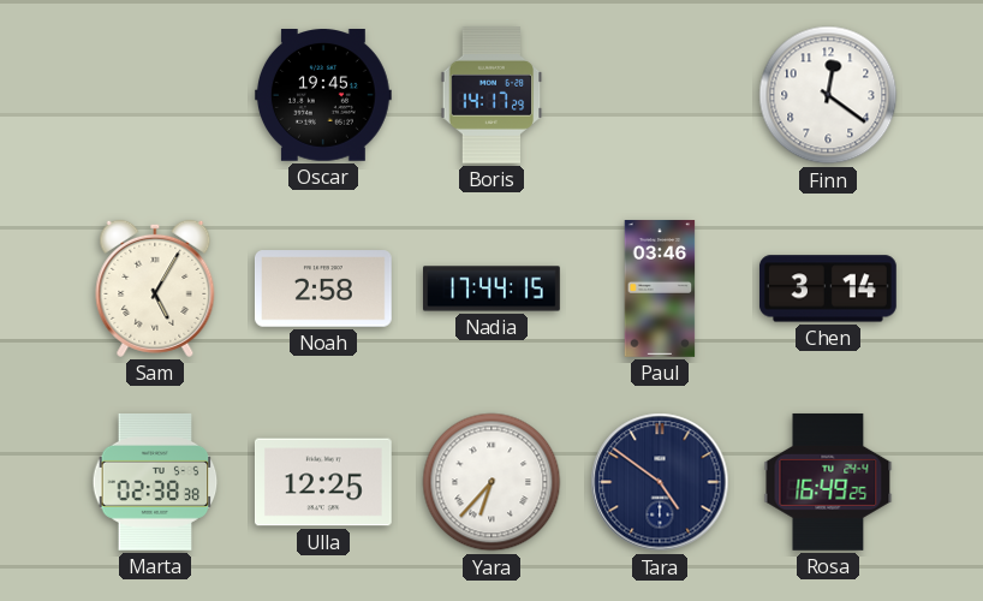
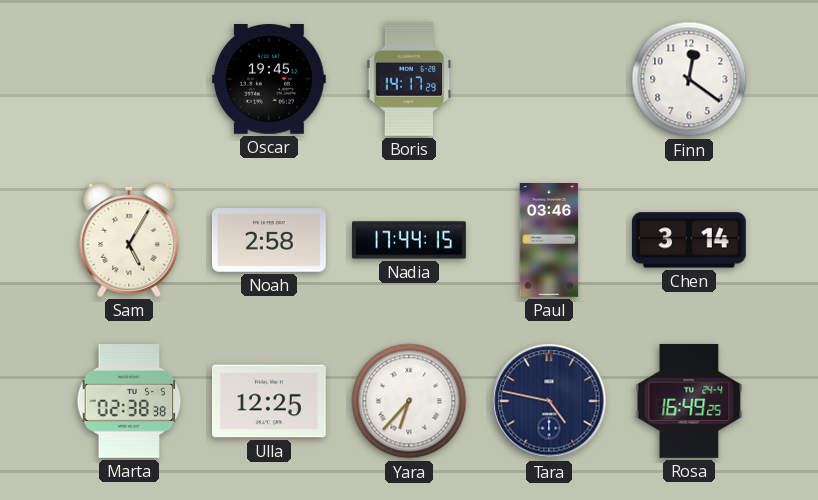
Tara: 4:51 -> 4:47
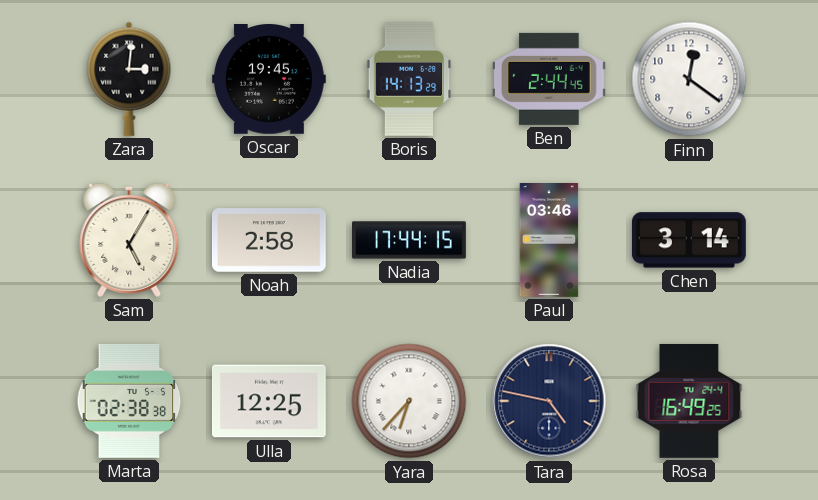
Zara: none -> 3:01
Boris: 14:17 -> 14:13
Ben: none -> 2:44
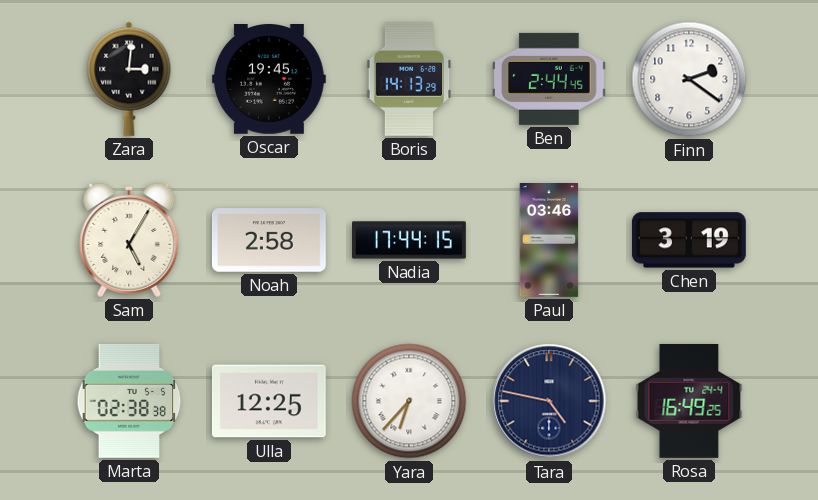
Finn: 12:21 -> 2:21
Chen: 3:14 -> 3:19
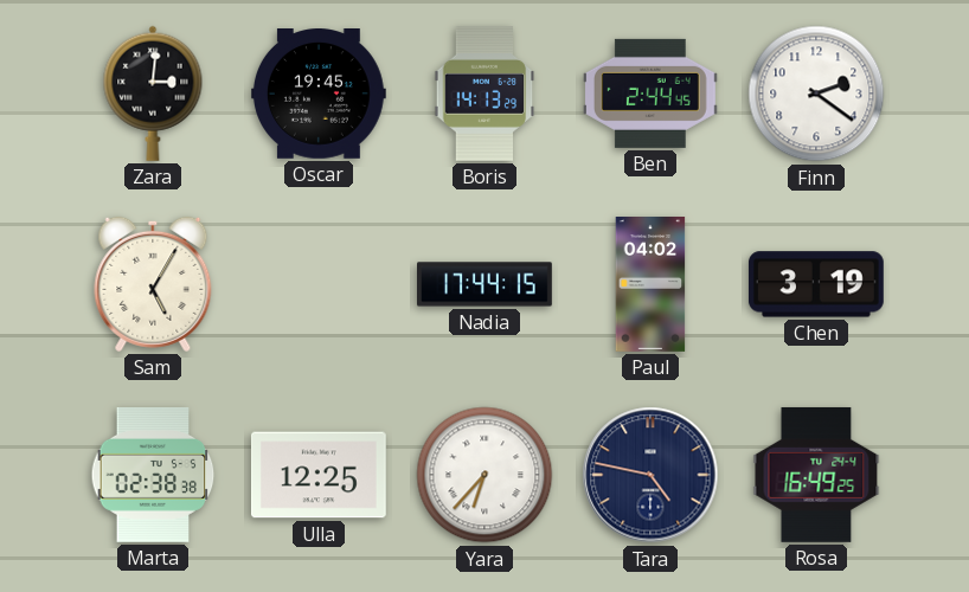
Noah: 2:58 -> none
Paul: 03:46 -> 04:02
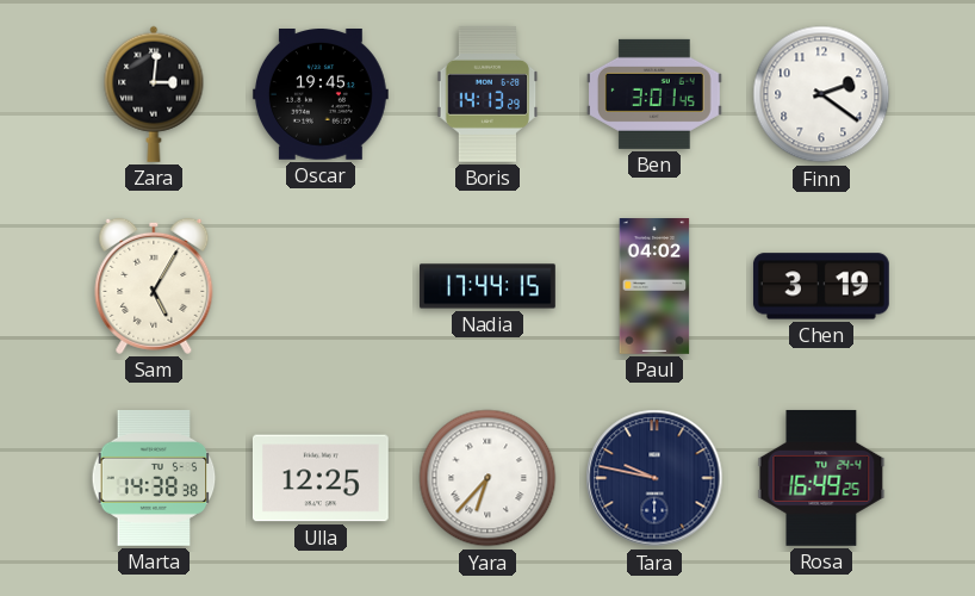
Ben: 2:44 -> 3:01
Marta: 02:38 -> 14:38
Tara: 4:47 -> 9:47
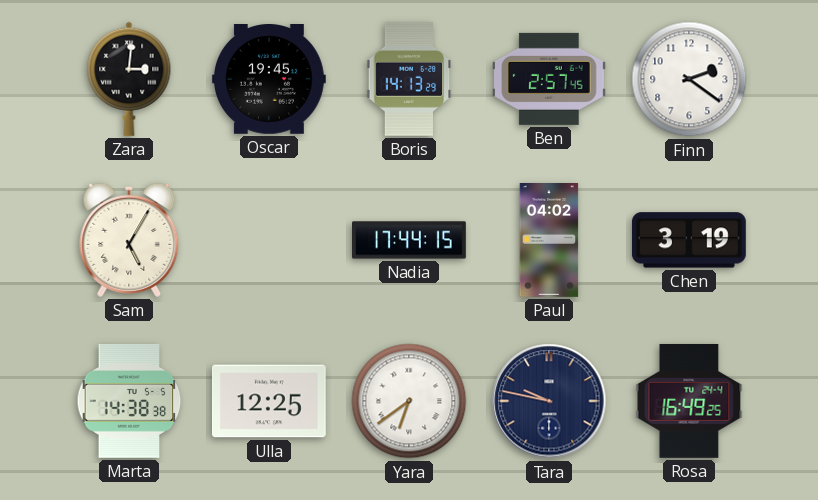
Ben: 3:01 -> 2:57
Yara: 6:37 -> 6:39
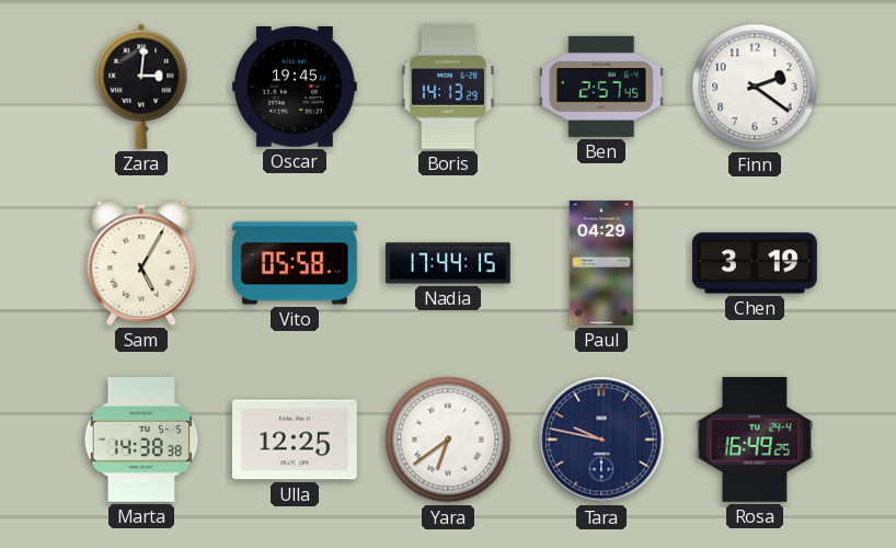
Vito: none -> 05:58
Paul: 04:02 -> 04:29
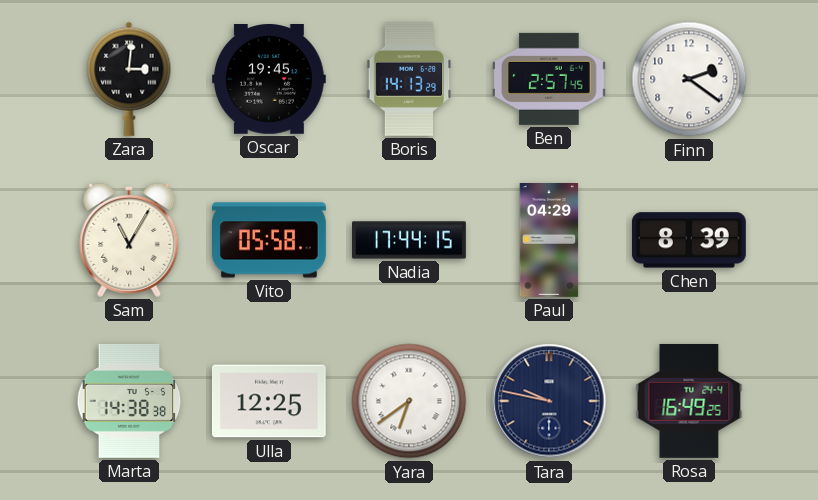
Sam: 5:05 -> 11:05
Chen: 3:19 -> 8:39
